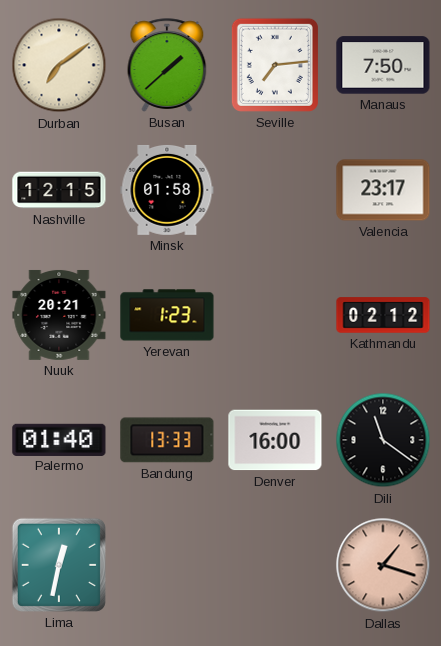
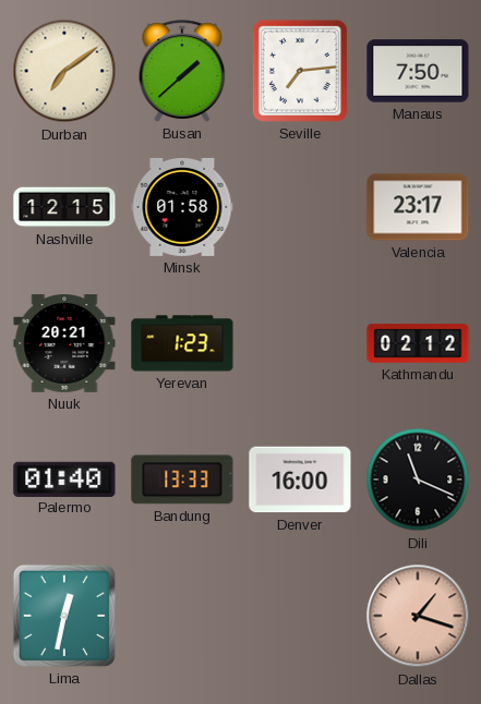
Dili: 11:21 -> 11:19
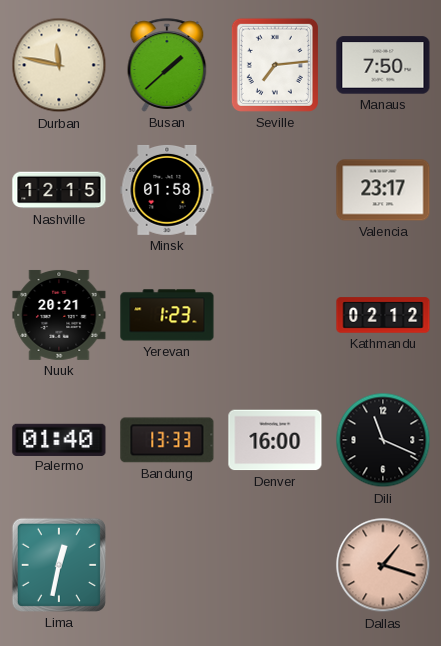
Durban: 7:09 -> 11:47
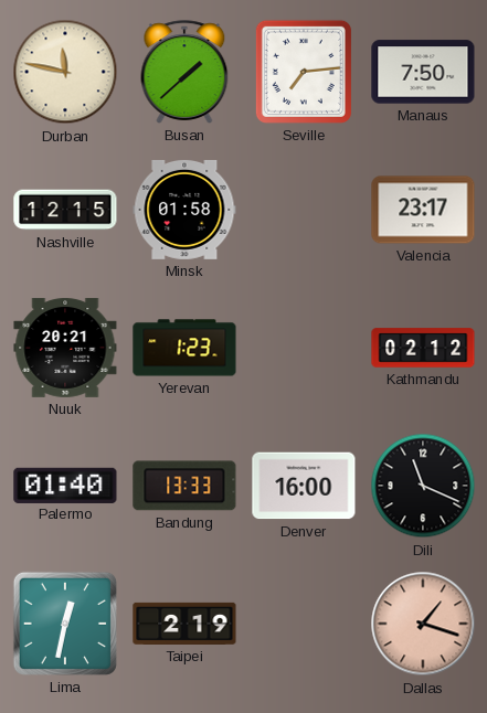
Taipei: none -> 2:19
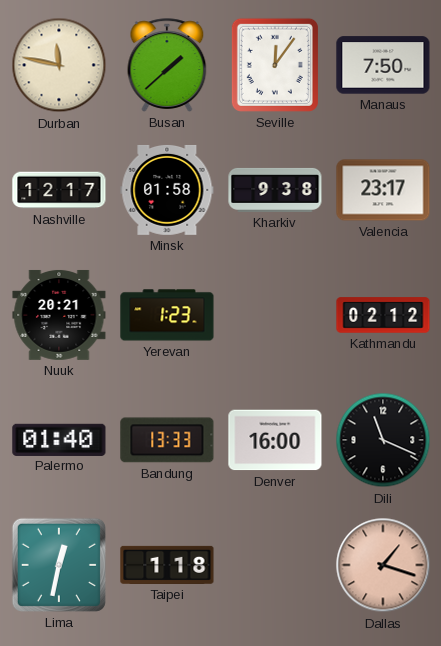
Seville: 7:14 -> 12:06
Nashville: 12:15 -> 12:17
Kharkiv: none -> 9:38
Taipei: 2:19 -> 1:18
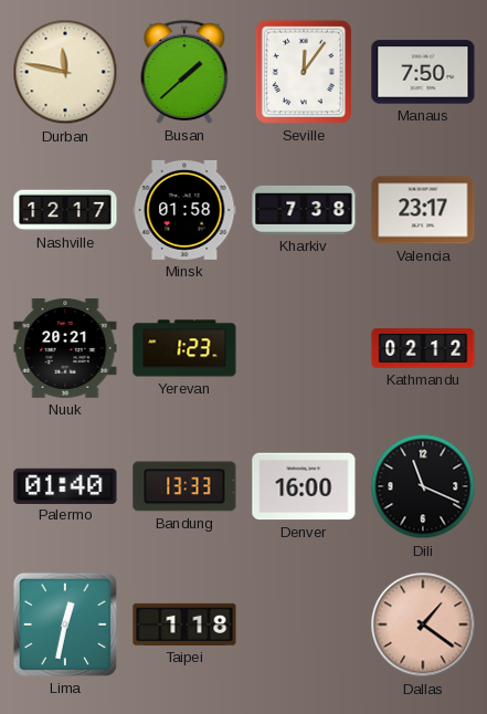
Kharkiv: 9:38 -> 7:38
Dallas: 1:18 -> 1:21
